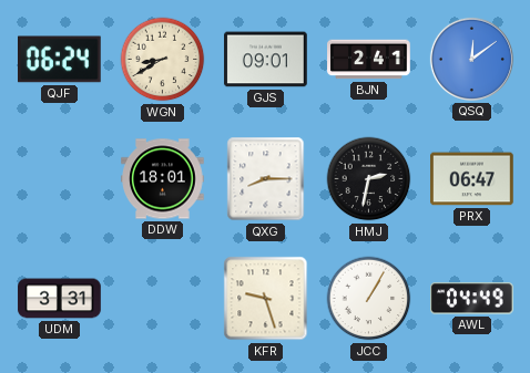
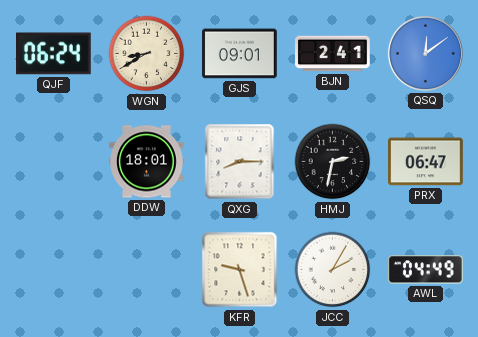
UDM: 3:31 -> none
JCC: 1:05 -> 2:05
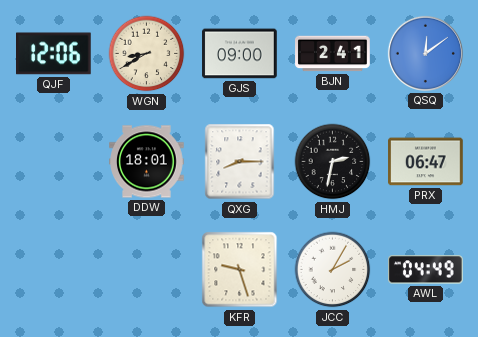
QJF: 06:24 -> 12:06
GJS: 09:01 -> 09:00
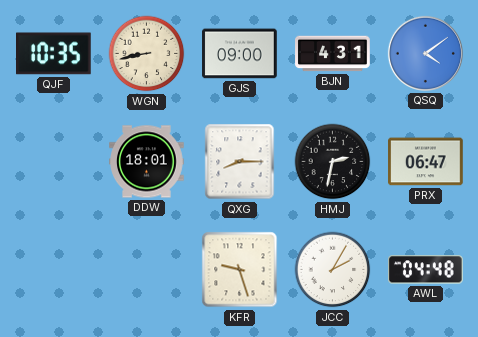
QJF: 12:06 -> 10:35
WGN: 8:40 -> 8:43
BJN: 2:41 -> 4:31
QSQ: 12:09 -> 4:09
AWL: 04:49 -> 04:48
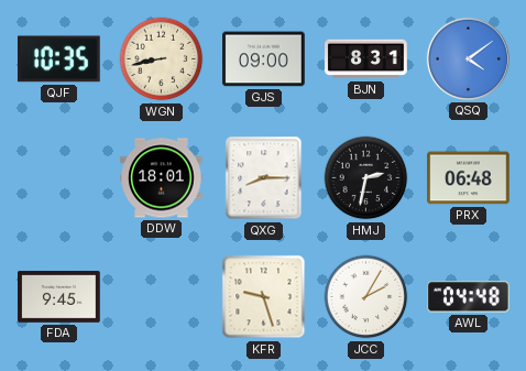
BJN: 4:31 -> 8:31
PRX: 06:47 -> 06:48
FDA: none -> 9:45
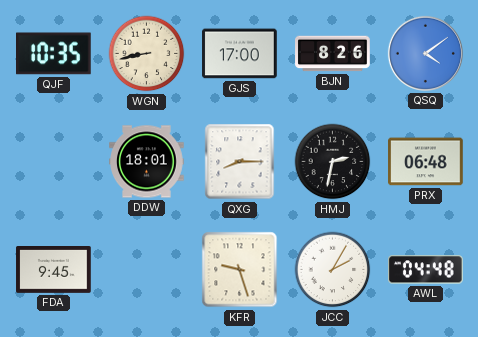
GJS: 09:00 -> 17:00
BJN: 8:31 -> 8:26
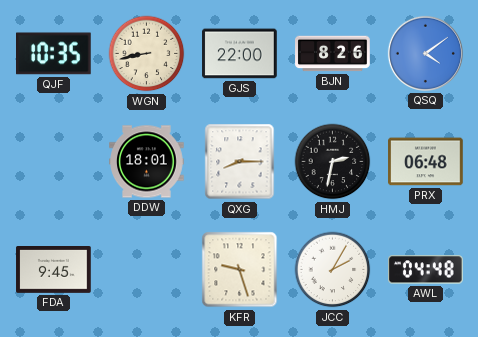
GJS: 17:00 -> 22:00
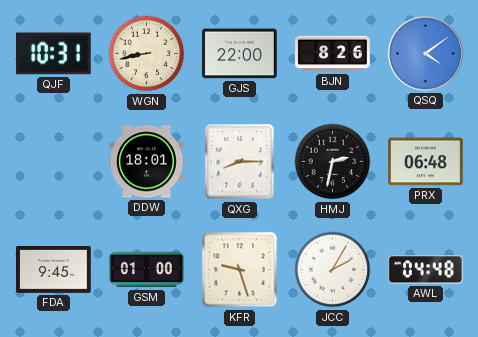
QJF: 10:35 -> 10:31
GSM: none -> 01:00
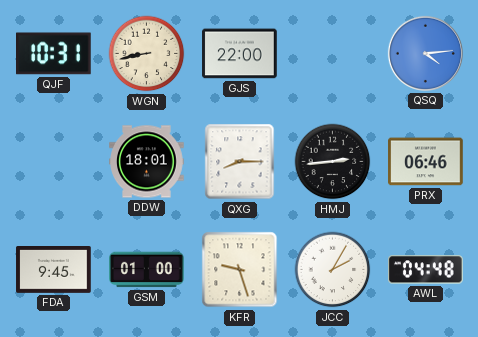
BJN: 8:26 -> none
QSQ: 4:09 -> 4:14
HMJ: 2:32 -> 2:44
PRX: 06:48 -> 06:46
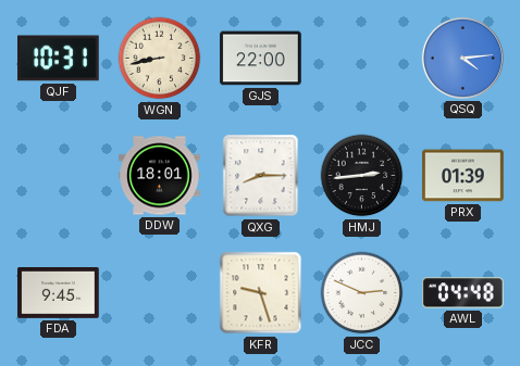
PRX: 06:46 -> 01:39
GSM: 01:00 -> none
JCC: 2:05 -> 2:49
